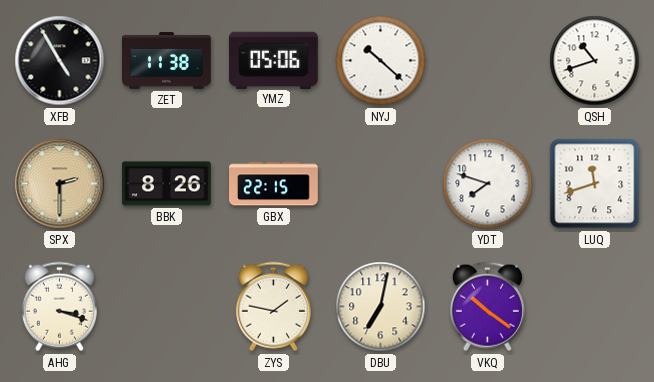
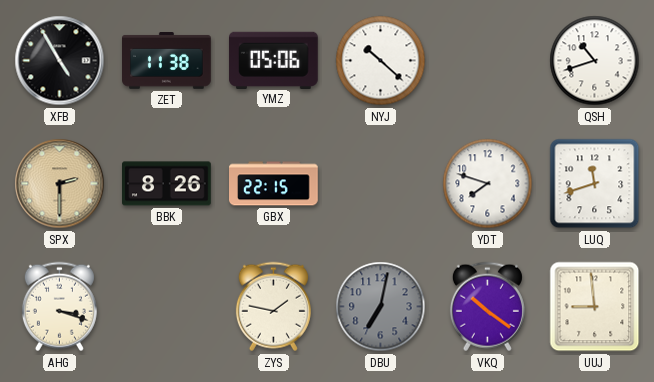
DBU dial: cream -> grey
UUJ: none -> 8:59
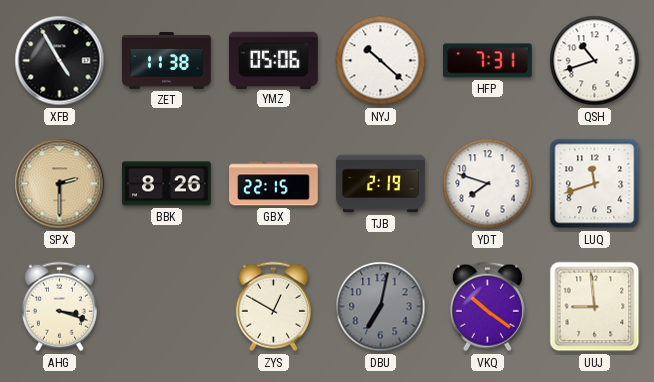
HFP: none -> 7:31
TJB: none -> 2:19
ZYS: 1:47 -> 12:50
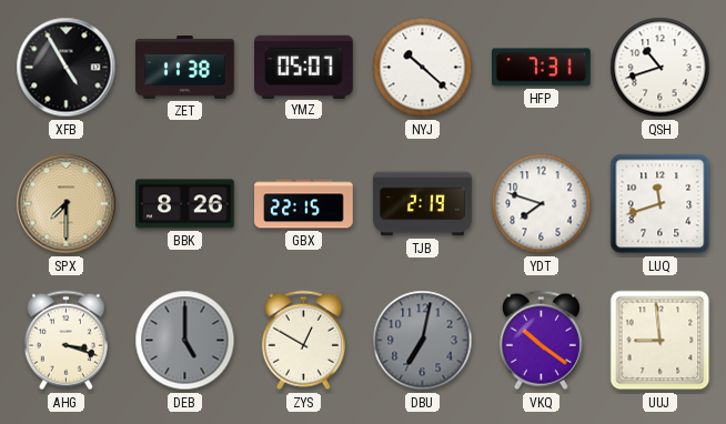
YMZ: 05:06 -> 05:07
SPX: 2:30 -> 7:30
DEB: none -> 5:00
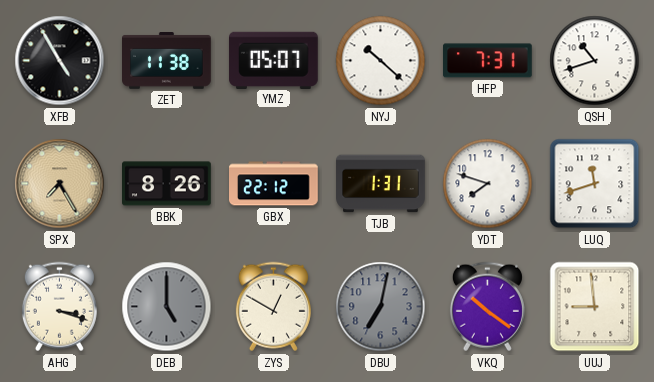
SPX: 7:30 -> 7:25
GBX: 22:15 -> 22:12
TJB: 2:19 -> 1:31
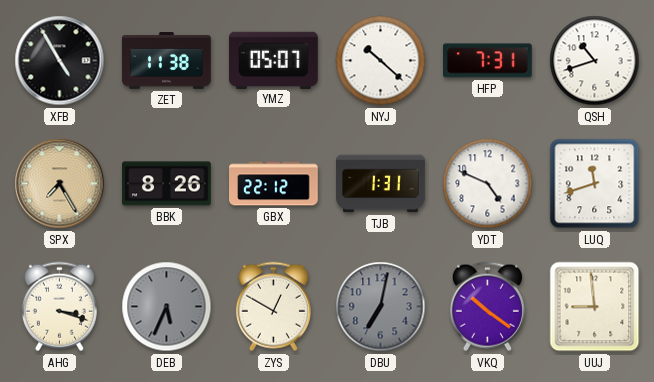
YDT: 7:48 -> 4:49
DEB: 5:00 -> 5:34
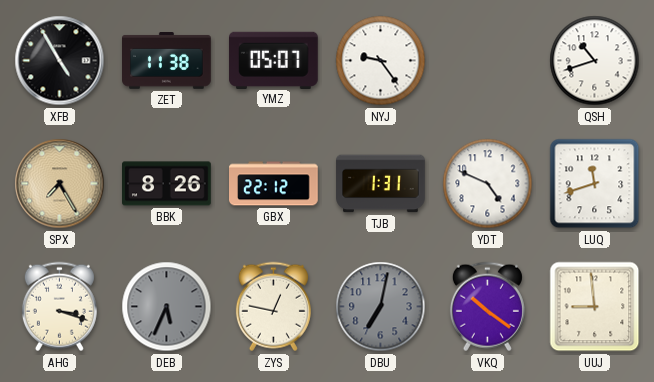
NYJ: 10:22 -> 9:24
HFP: 7:31 -> none
ZYS: 12:50 -> 12:47
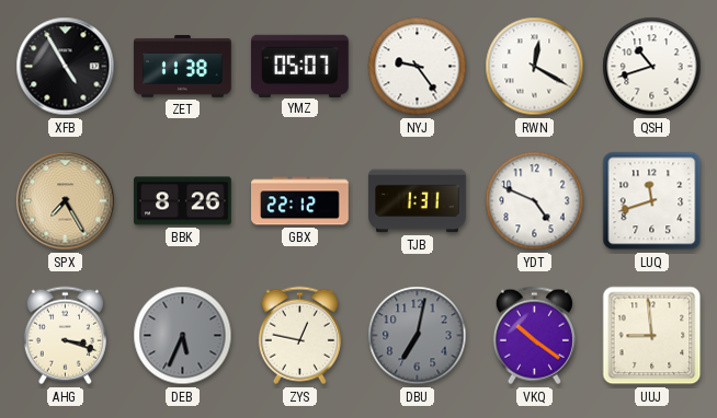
RWN: none -> 12:20
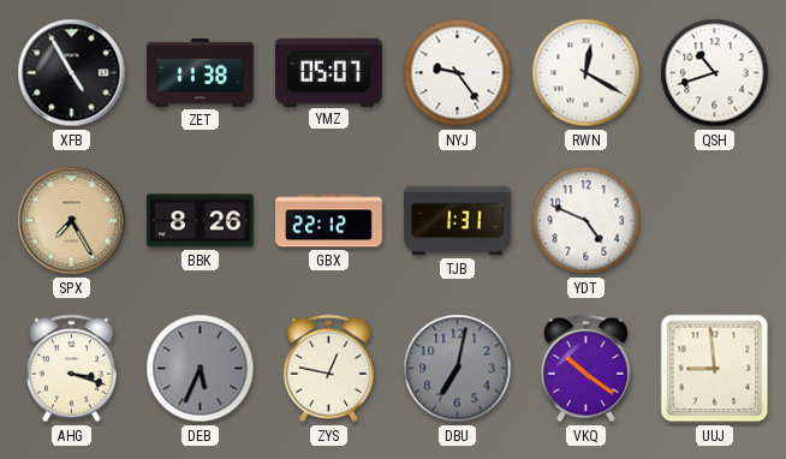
LUQ: 11:42 -> none
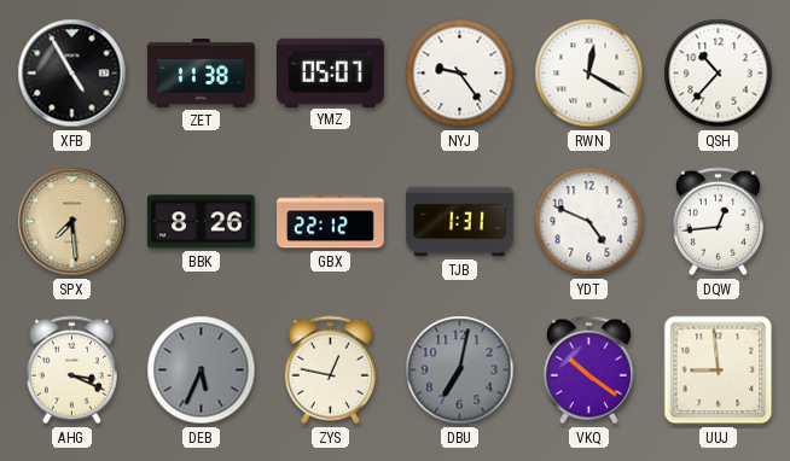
QSH: 10:42 -> 10:37
SPX: 7:25 -> 7:29
DQW: none -> 12:44
AHG: 3:18 -> 3:19
